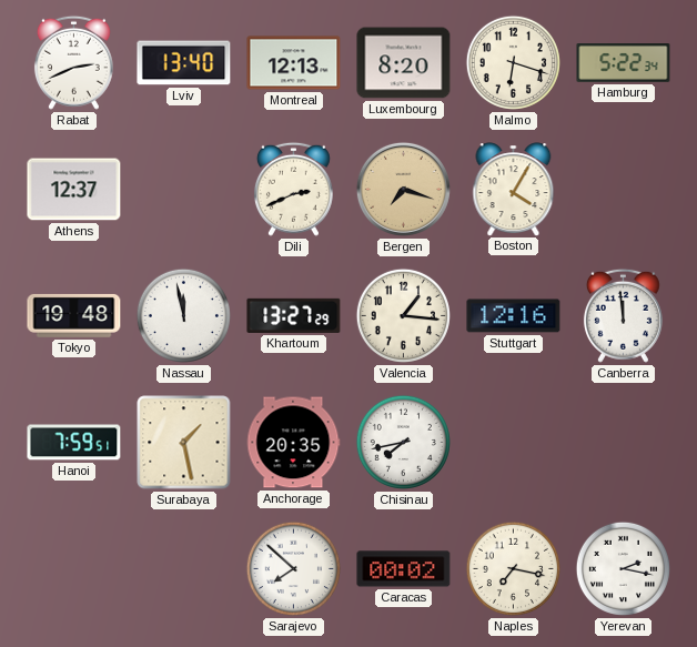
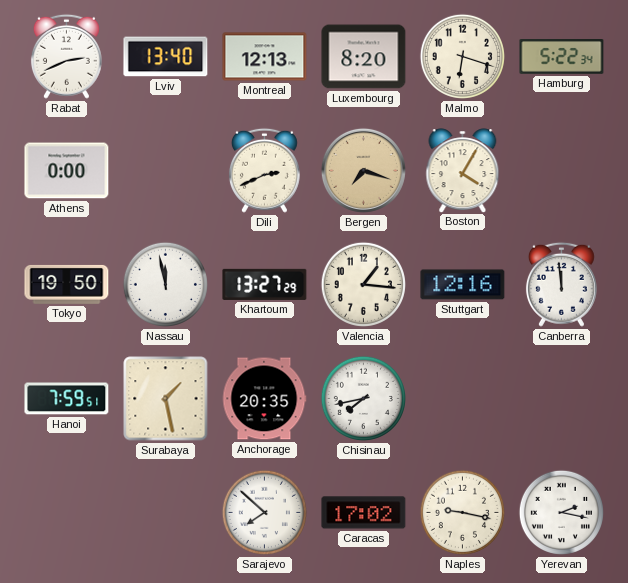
Athens: 12:37 -> 0:00
Tokyo: 19:48 -> 19:50
Caracas: 00:02 -> 17:02
Naples: 7:17 -> 9:17
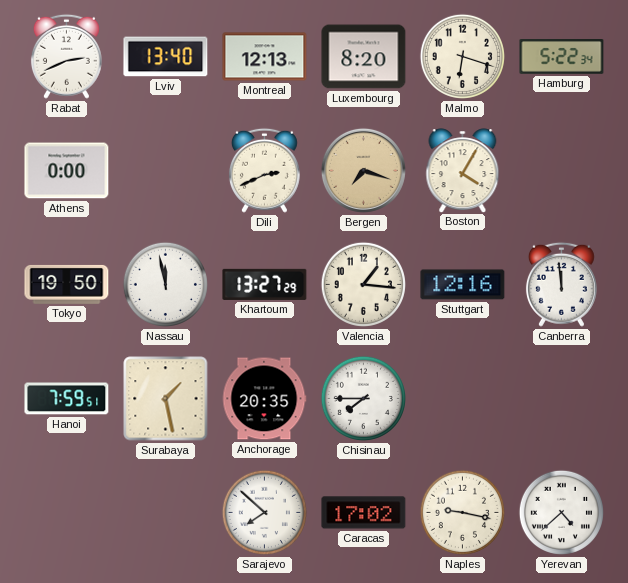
Chisinau: 7:43 -> 7:45
Yerevan: 2:17 -> 4:38
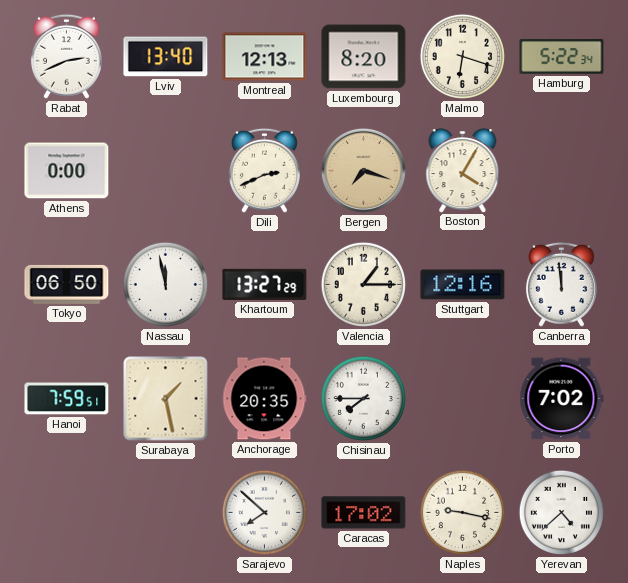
Tokyo: 19:50 -> 06:50
Valencia: 1:16 -> 1:15
Porto: none -> 7:02
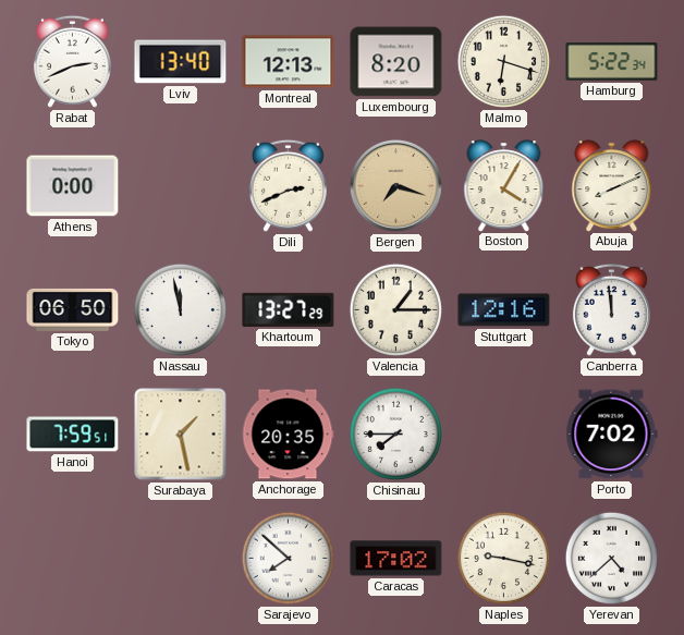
Abuja: none -> 8:11
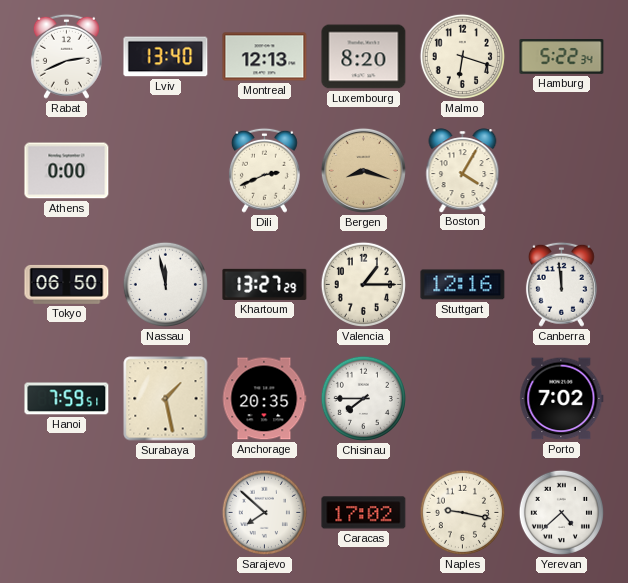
Bergen: 7:18 -> 8:18
Abuja: 8:11 -> none
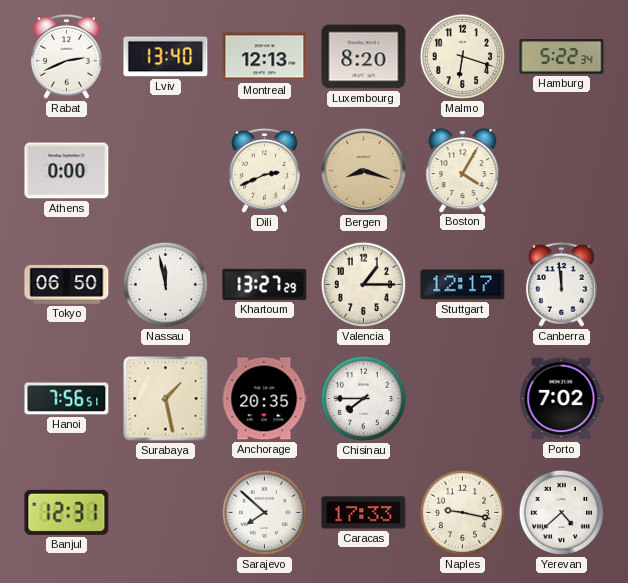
Stuttgart: 12:16 -> 12:17
Hanoi: 7:59 -> 7:56
Banjul: none -> 12:31
Caracas: 17:02 -> 17:33
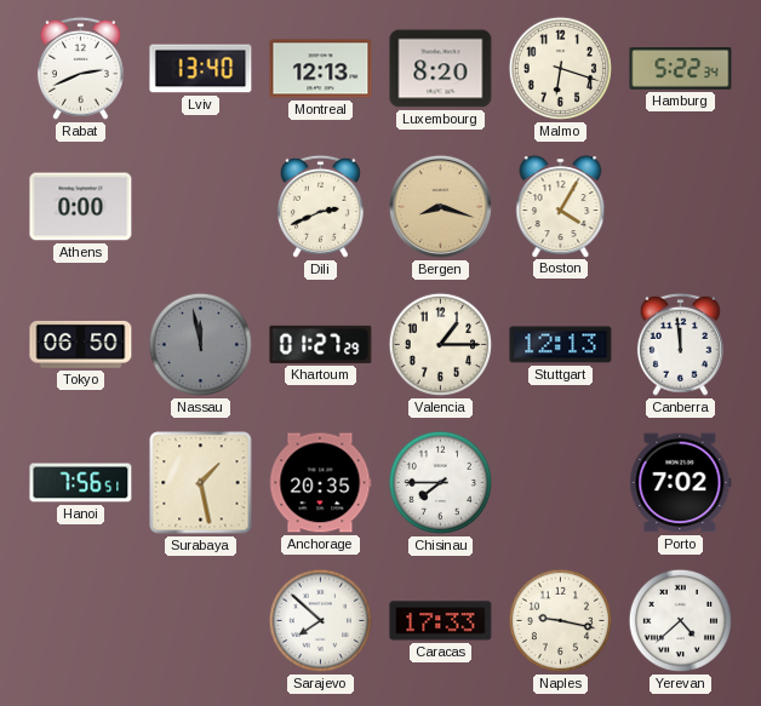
Nassau dial: white -> grey
Khartoum: 13:27 -> 01:27
Stuttgart: 12:17 -> 12:13
Banjul: 12:31 -> none
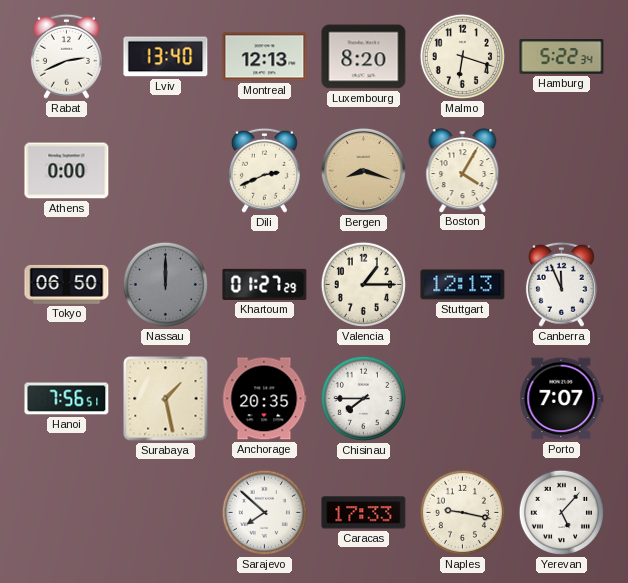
Nassau: 11:58 -> 12:00
Canberra: 11:59 -> 11:56
Porto: 7:02 -> 7:07
Yerevan: 4:38 -> 5:07
